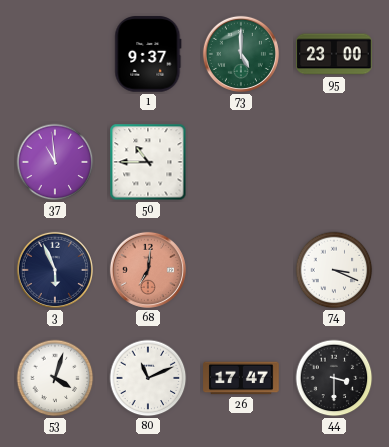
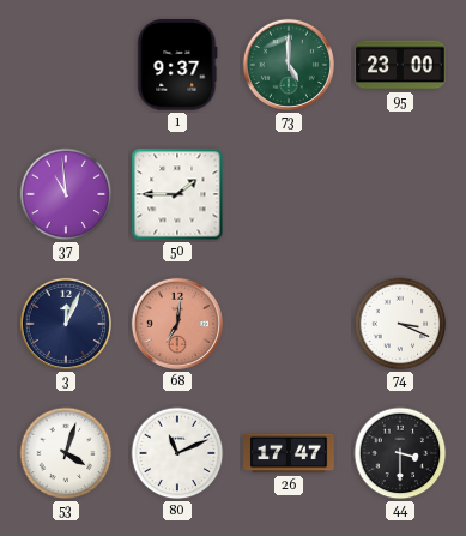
50: 10:45 -> 1:45
3: 5:56 -> 12:04
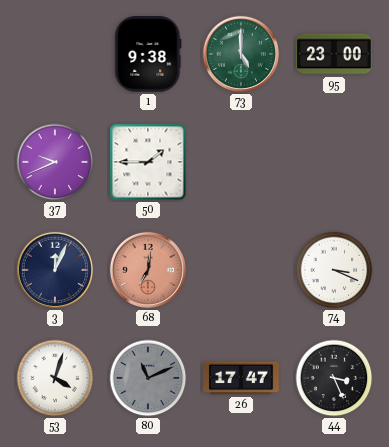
1: 9:37 -> 9:38
37: 10:59 -> 9:41
80 dial: white -> grey
44: 3:30 -> 3:26
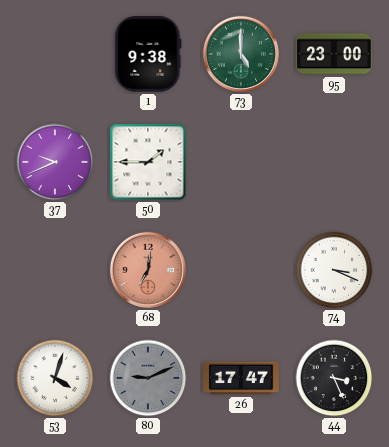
3: 12:04 -> none
80: 11:11 -> 9:11
